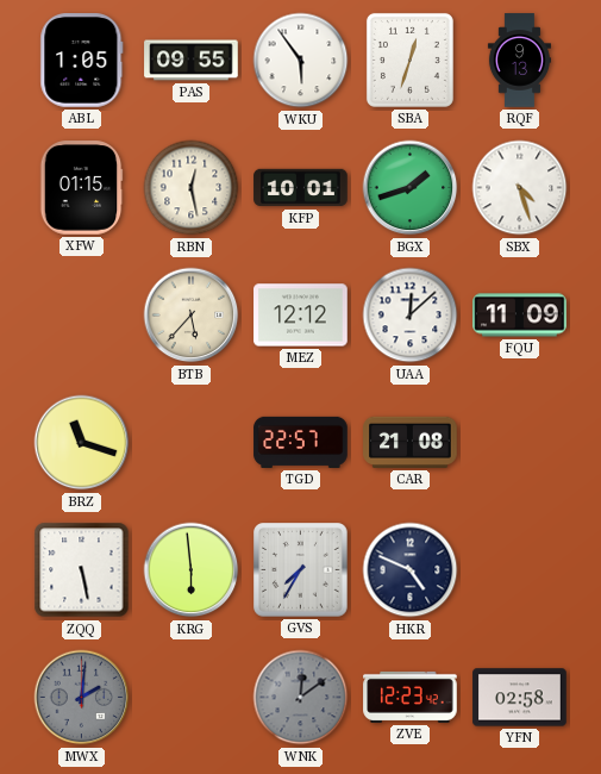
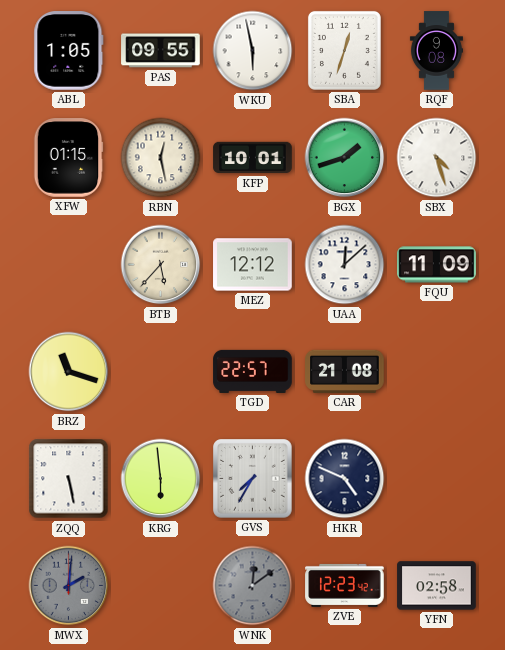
WKU: 5:54 -> 5:58
RQF: 9:13 -> 9:08
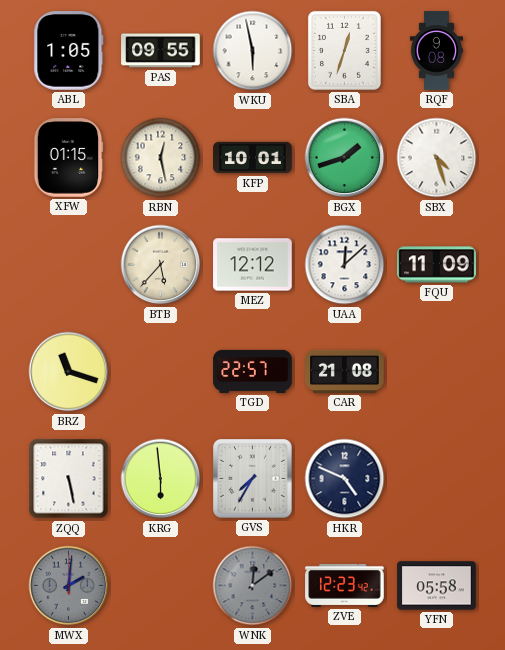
YFN: 02:58 -> 05:58
